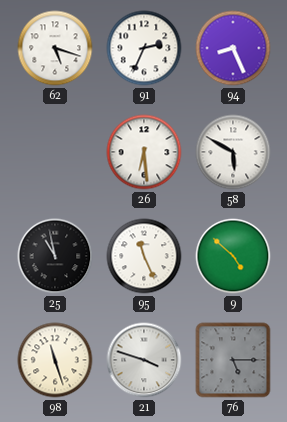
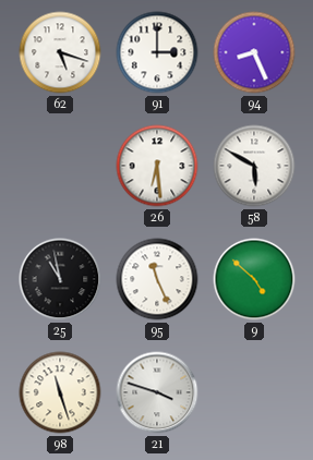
91: 2:34 -> 3:00
76: 5:15 -> none
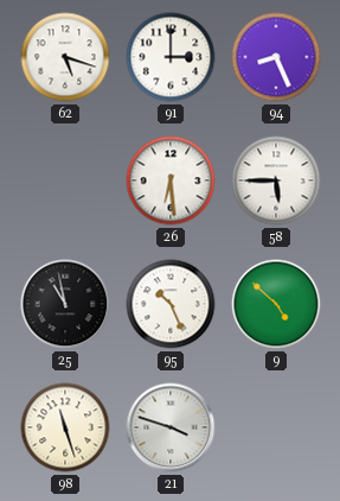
58: 5:50 -> 5:45
95: 11:26 -> 10:26
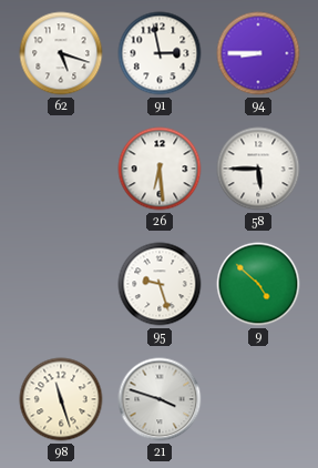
91: 3:00 -> 2:58
94: 8:26 -> 8:45
25: 10:58 -> none
95: 10:26 -> 9:27
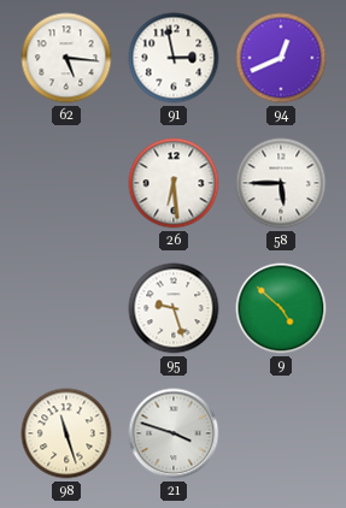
62: 5:18 -> 5:16
94: 8:45 -> 12:41
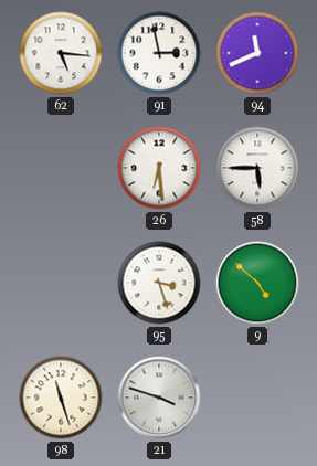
94: 12:41 -> 11:41
95: 9:27 -> 3:27
